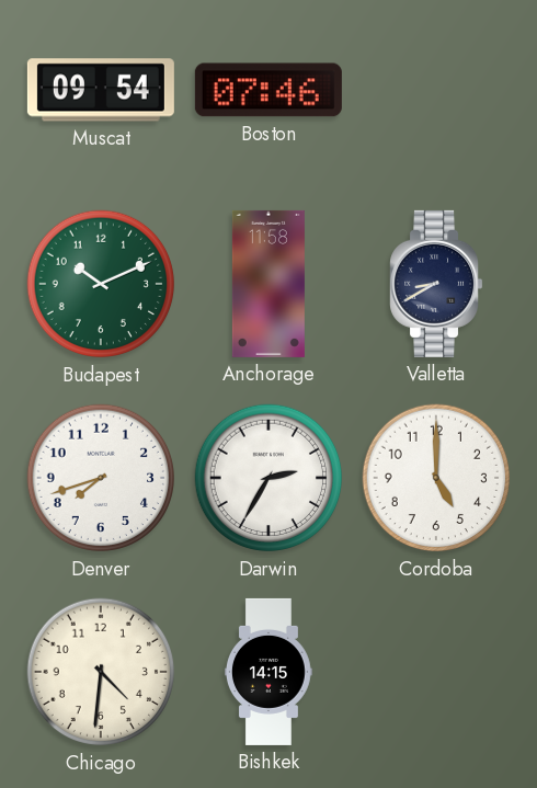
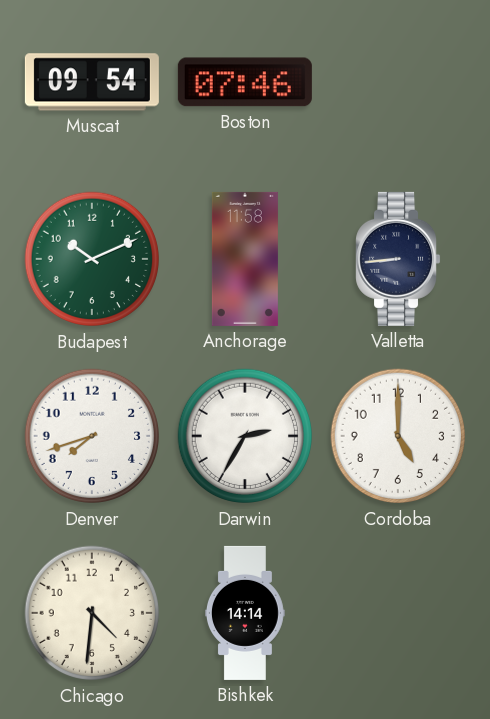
Valletta: 8:40 -> 8:44
Bishkek: 14:15 -> 14:14
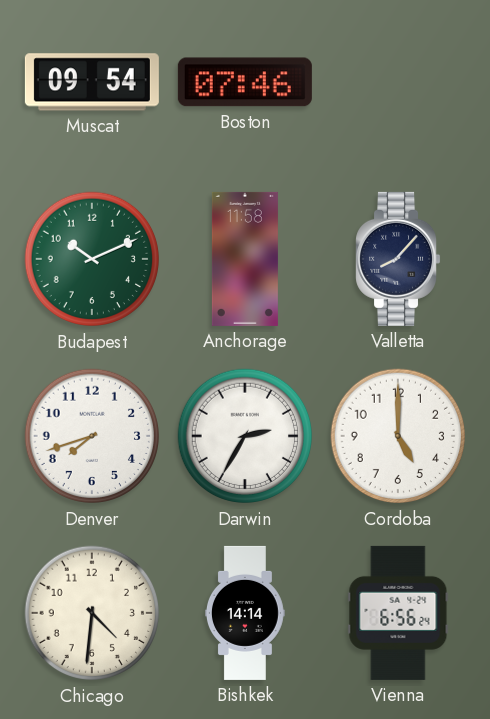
Valletta: 8:44 -> 8:07
Vienna: none -> 6:56
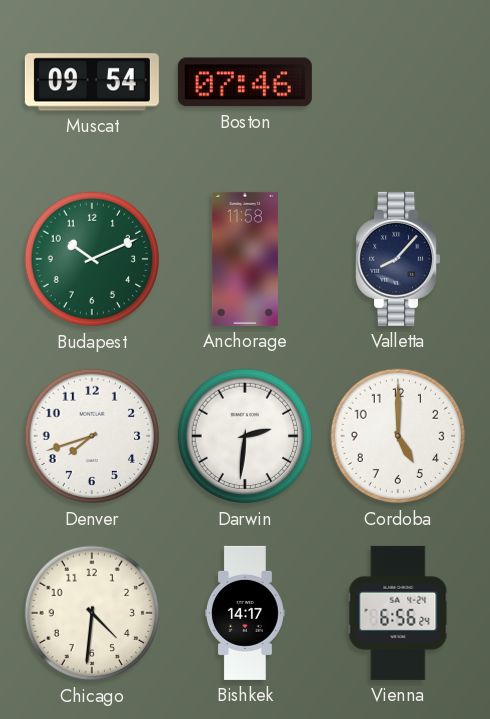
Darwin: 2:35 -> 2:31
Bishkek: 14:14 -> 14:17
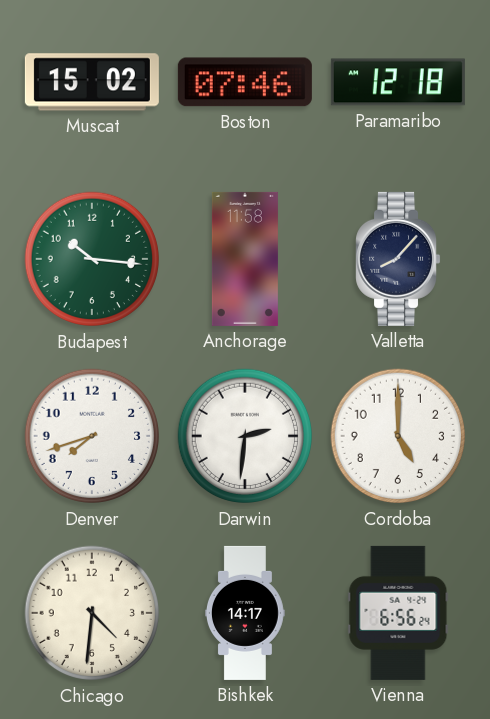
Muscat: 09:54 -> 15:02
Paramaribo: none -> 12:18
Budapest: 10:11 -> 10:16
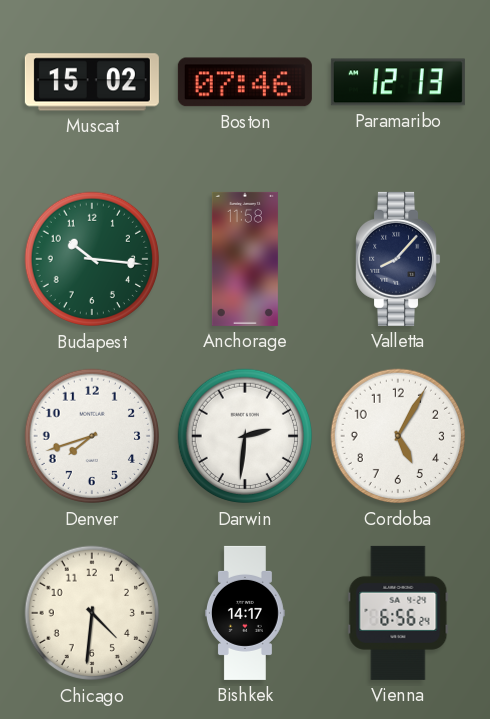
Paramaribo: 12:18 -> 12:13
Cordoba: 5:00 -> 5:05
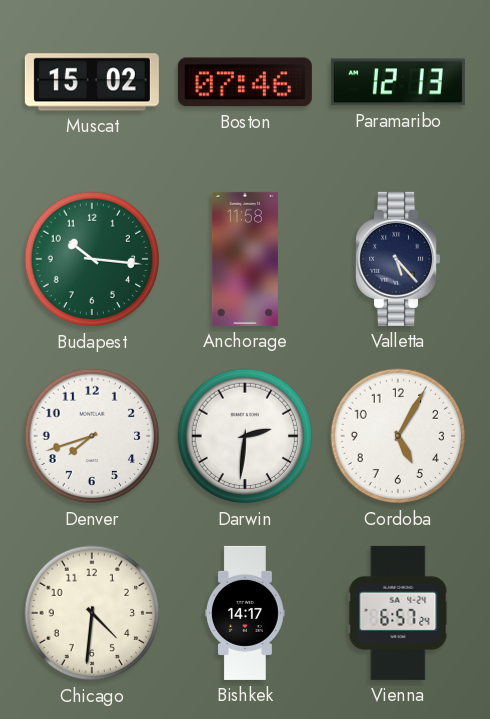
Valletta: 8:07 -> 5:23
Vienna: 6:56 -> 6:57
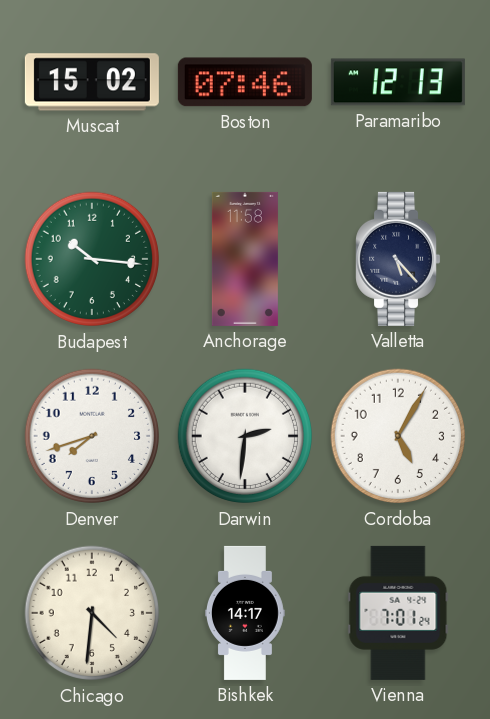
Vienna: 6:57 -> 7:01
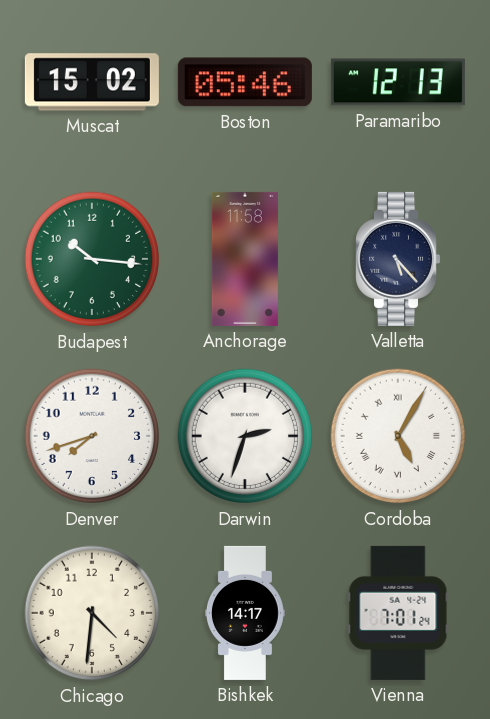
Boston: 07:46 -> 05:46
Darwin: 2:31 -> 2:33
Cordoba numerals: Arabic -> Roman
